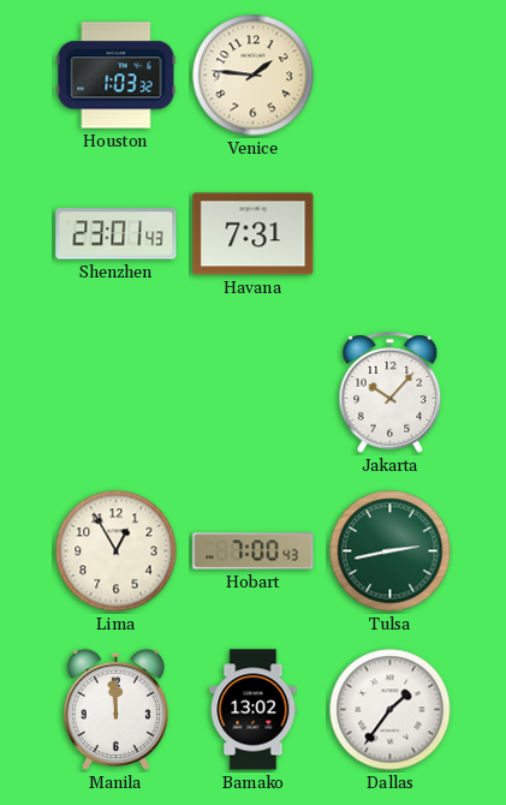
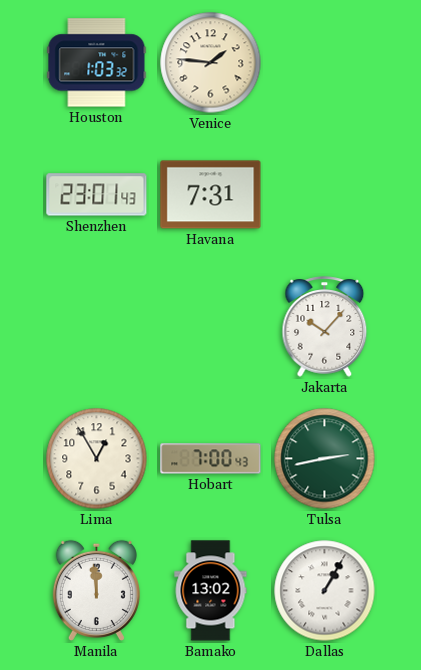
Dallas: 1:36 -> 1:05
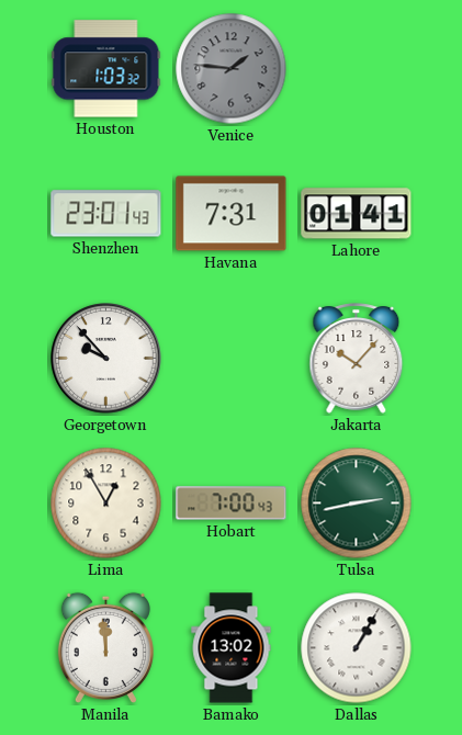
Venice dial: cream -> grey
Lahore: none -> 01:41
Georgetown: none -> 9:53
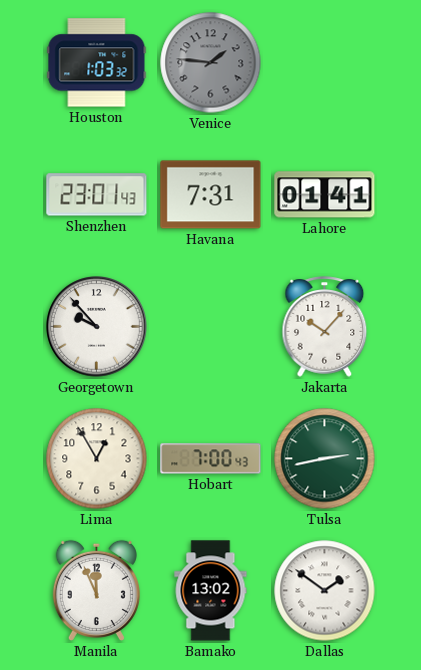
Manila: 11:59 -> 11:56
Dallas: 1:05 -> 1:51
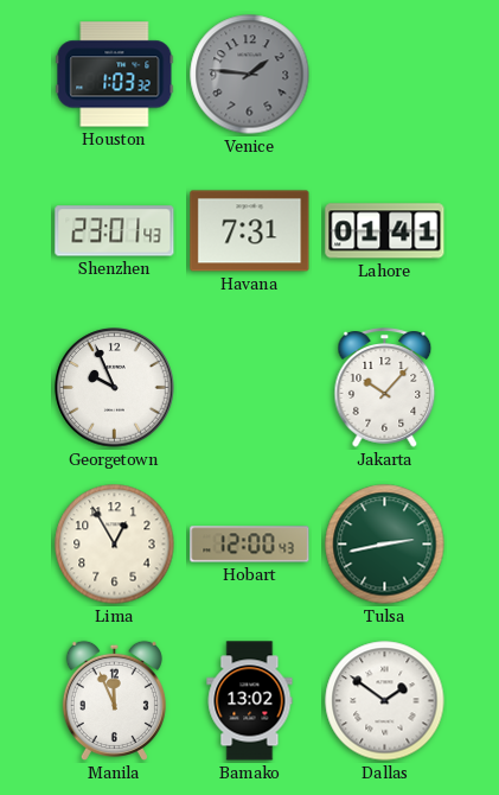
Georgetown: 9:53 -> 9:56
Hobart: 7:00 -> 12:00
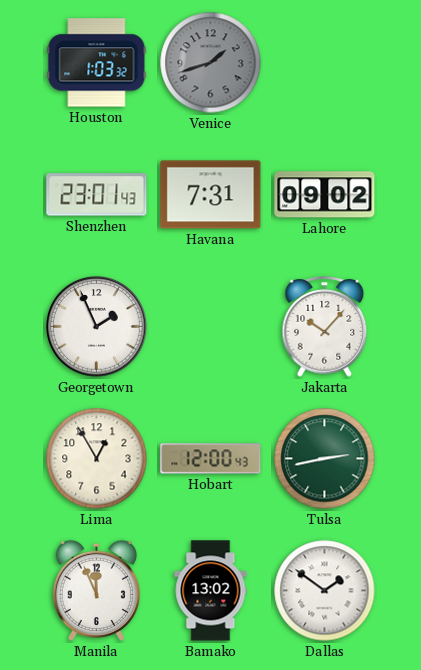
Venice: 1:46 -> 1:42
Lahore: 01:41 -> 09:02
Georgetown: 9:56 -> 1:56
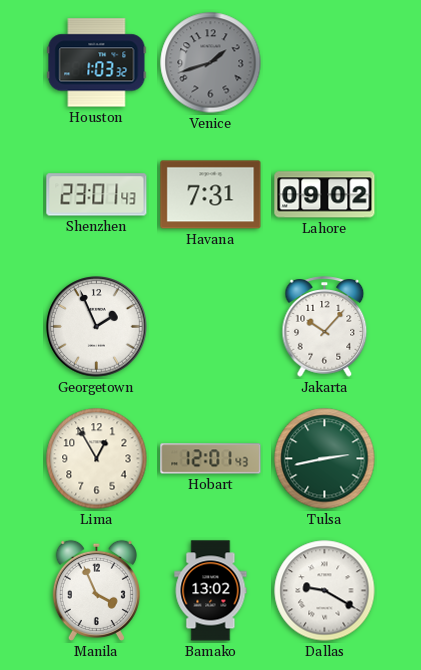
Hobart: 12:00 -> 12:01
Manila: 11:56 -> 3:56
Dallas: 1:51 -> 9:20
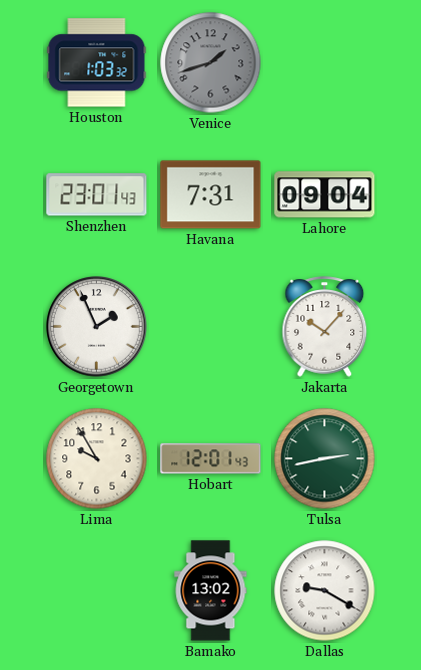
Lahore: 09:02 -> 09:04
Lima: 12:55 -> 9:55
Manila: 3:56 -> none
